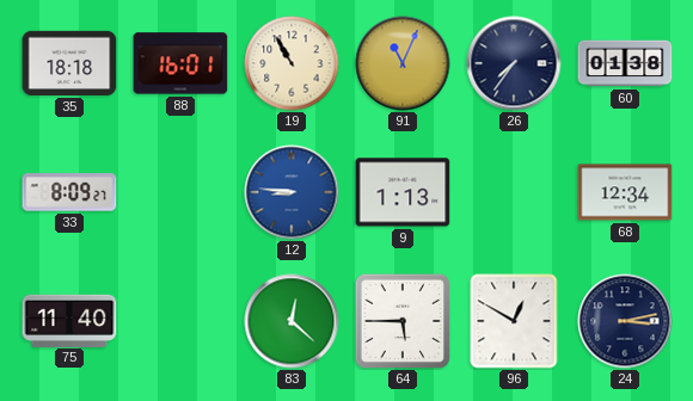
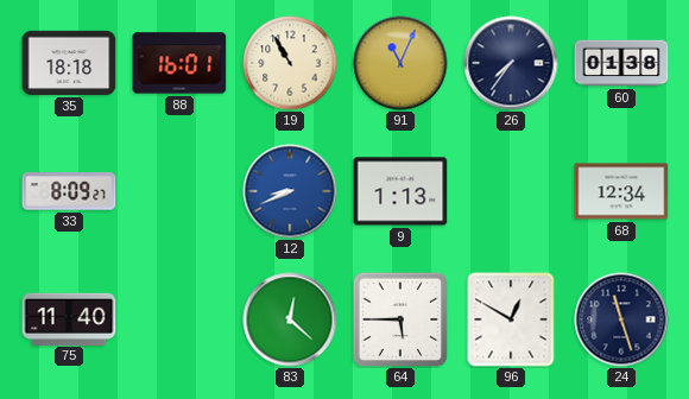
12: 8:46 -> 8:41
24: 3:13 -> 11:27
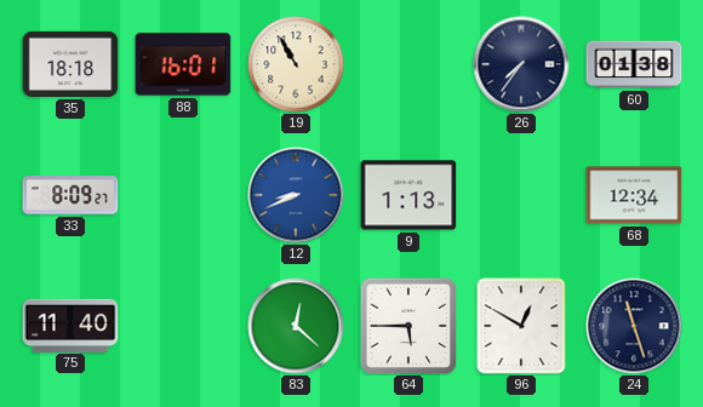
91: 11:04 -> none
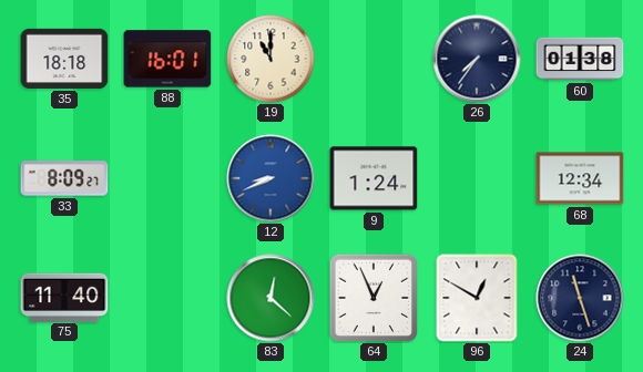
19: 10:55 -> 11:00
9: 1:13 -> 1:24
64: 5:45 -> 12:56
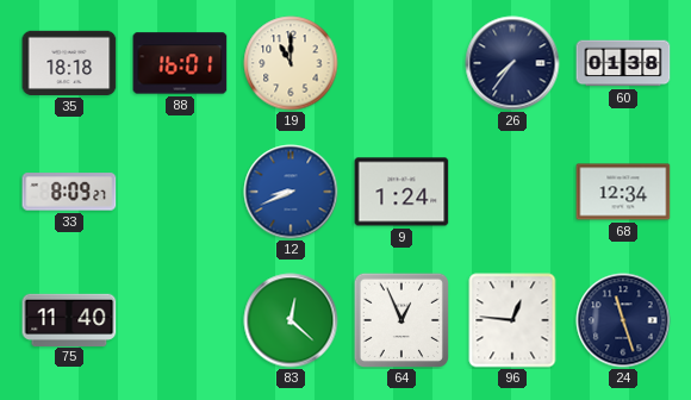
96: 12:50 -> 12:46
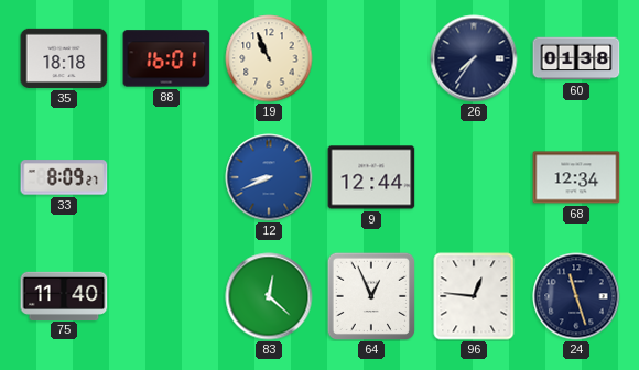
19: 11:00 -> 10:56
9: 1:24 -> 12:44
